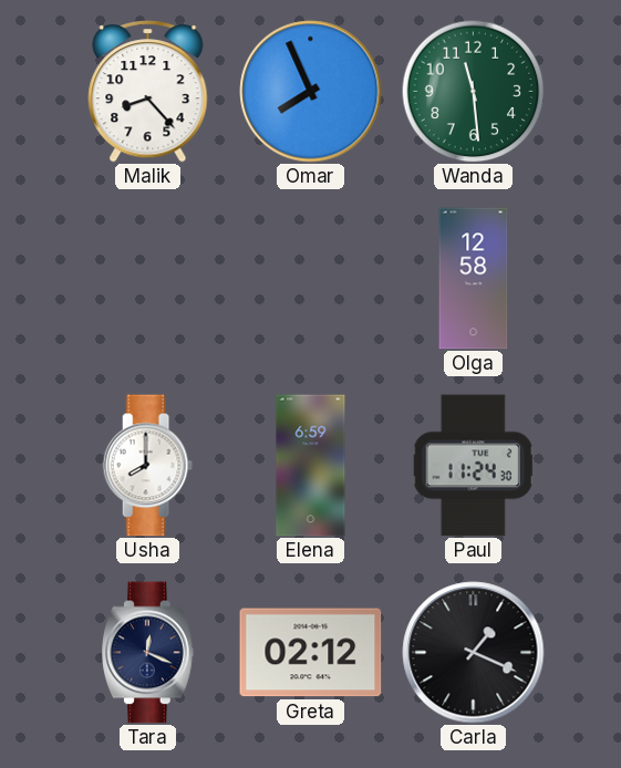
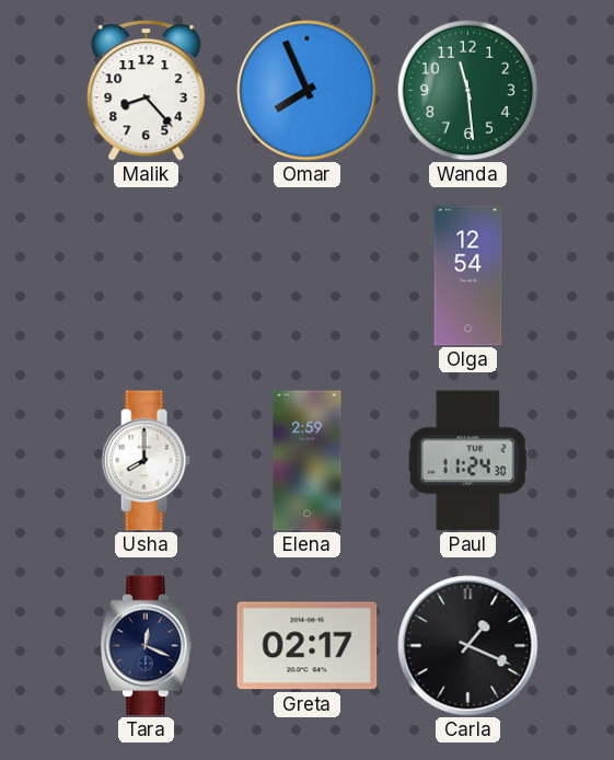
Olga: 12:58 -> 12:54
Elena: 6:59 -> 2:59
Greta: 02:12 -> 02:17
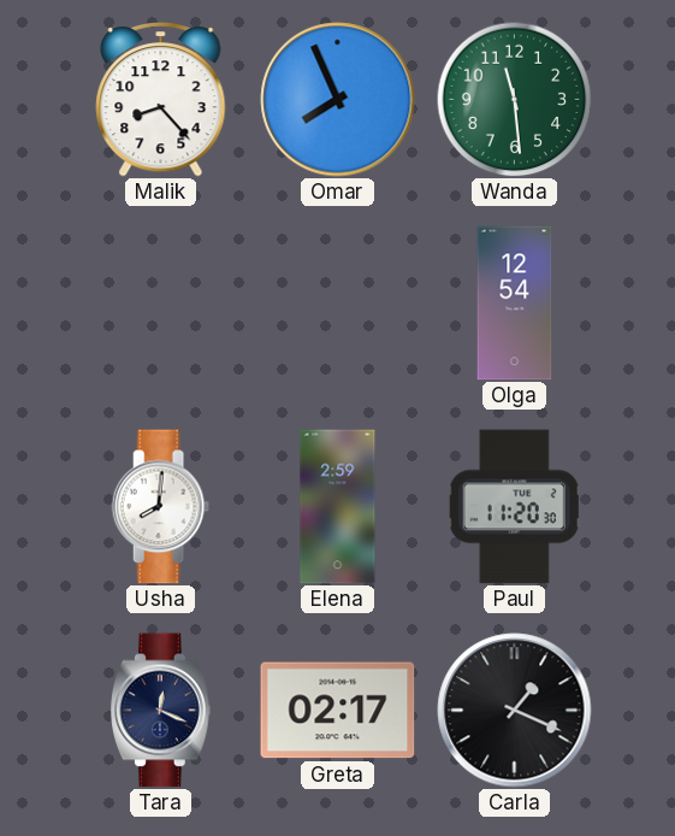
Usha: 8:00 -> 8:01
Paul: 11:24 -> 11:20
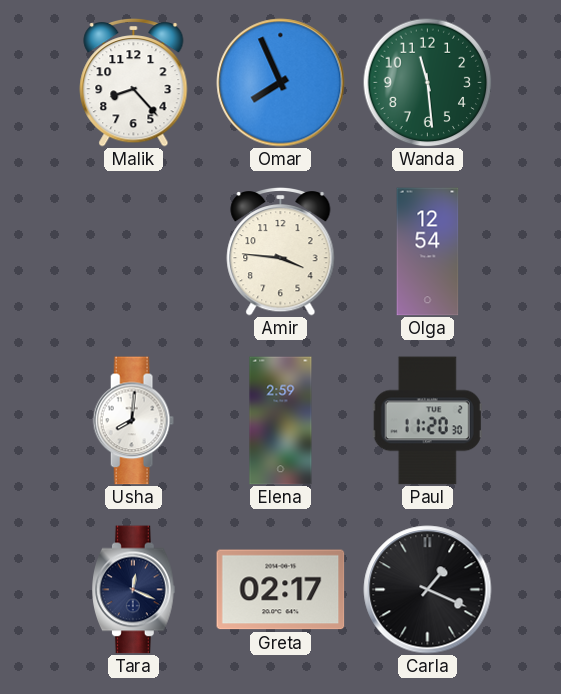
Amir: none -> 3:46
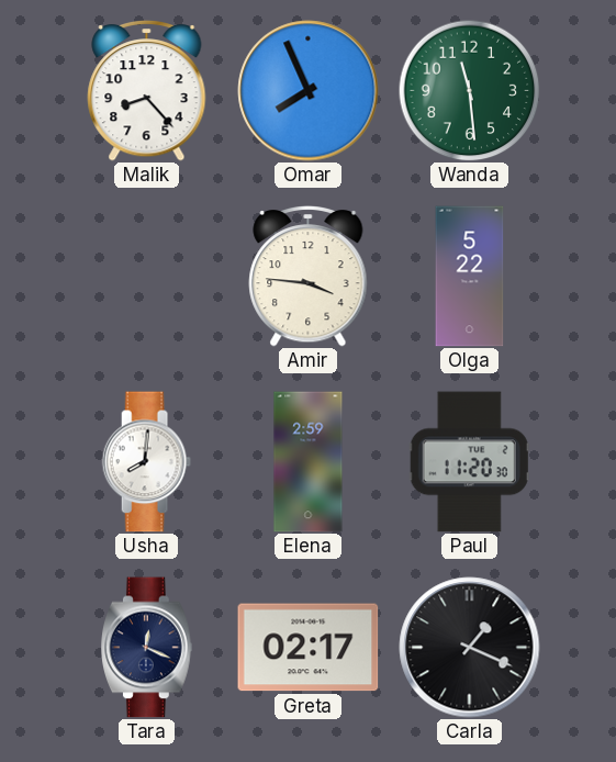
Olga: 12:54 -> 5:22
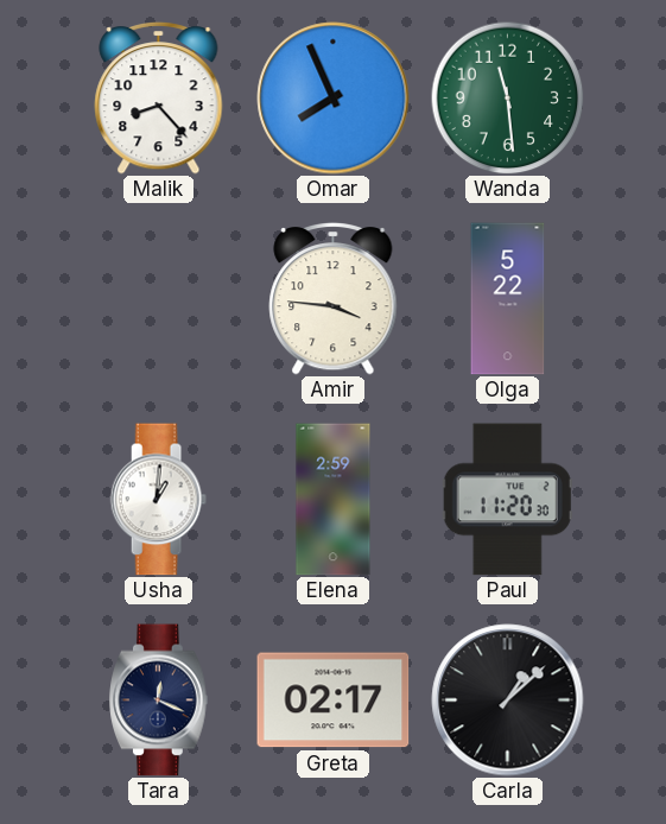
Usha: 8:01 -> 1:01
Carla: 1:19 -> 1:08
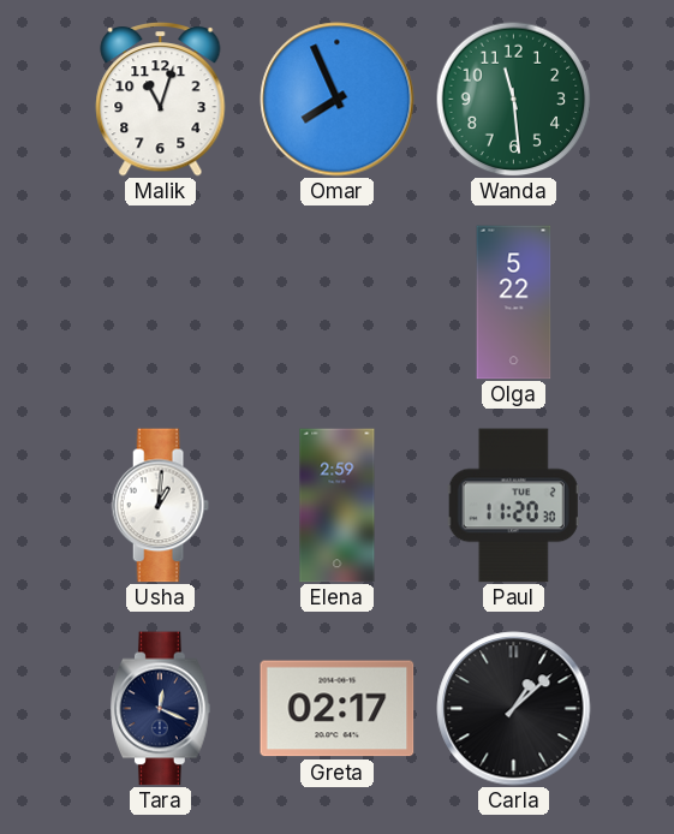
Malik: 8:23 -> 11:03
Amir: 3:46 -> none
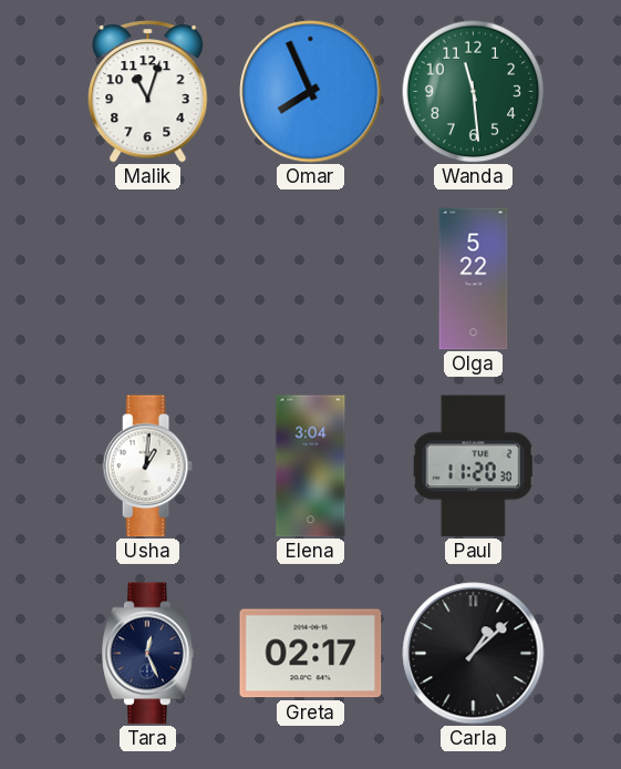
Elena: 2:59 -> 3:04
Tara: 12:19 -> 12:26
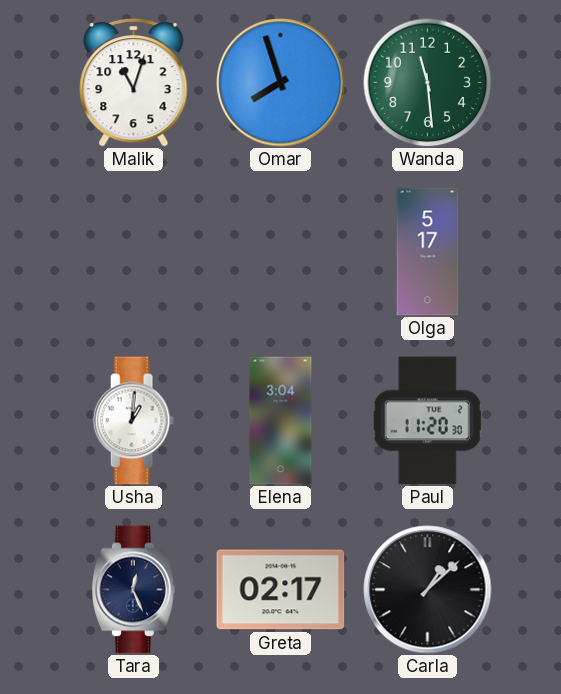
Omar: 7:56 -> 7:57
Olga: 5:22 -> 5:17
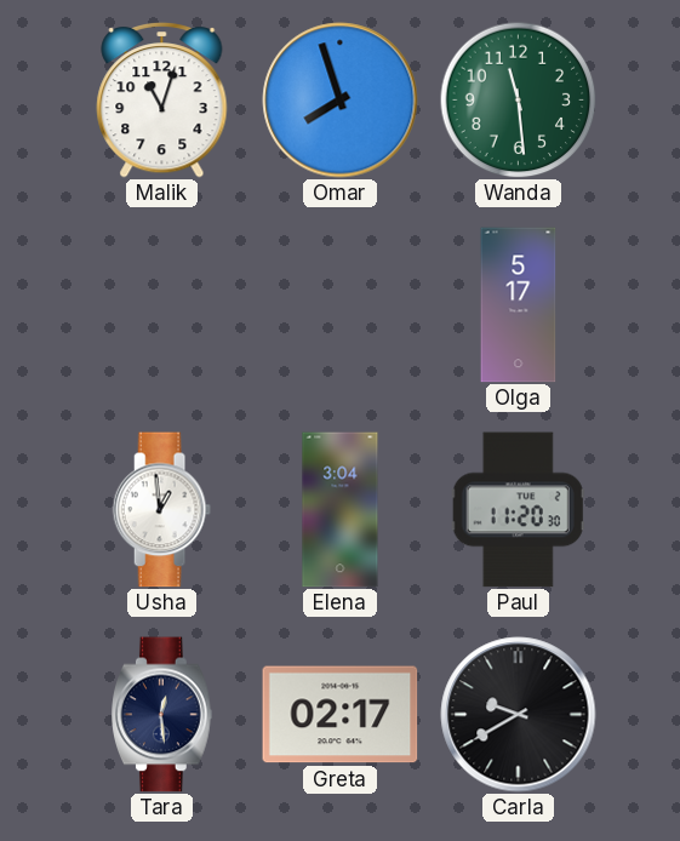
Usha: 1:01 -> 12:59
Tara: 12:26 -> 12:29
Carla: 1:08 -> 9:40
